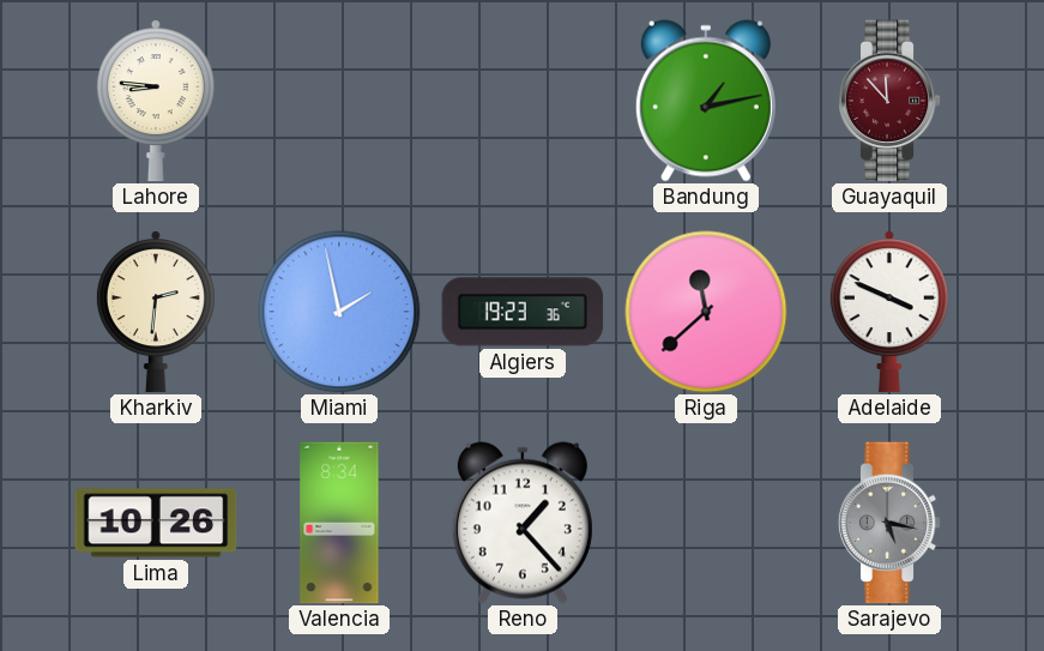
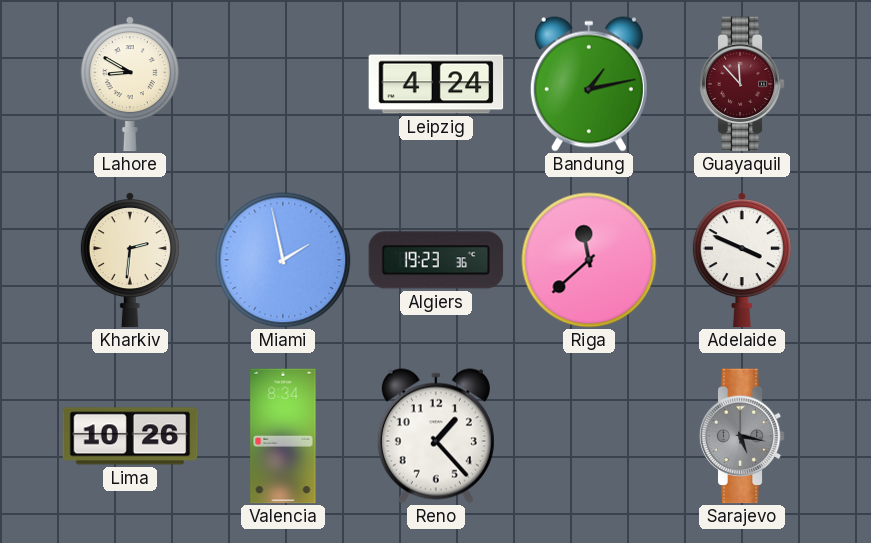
Lahore: 8:46 -> 8:50
Leipzig: none -> 4:24
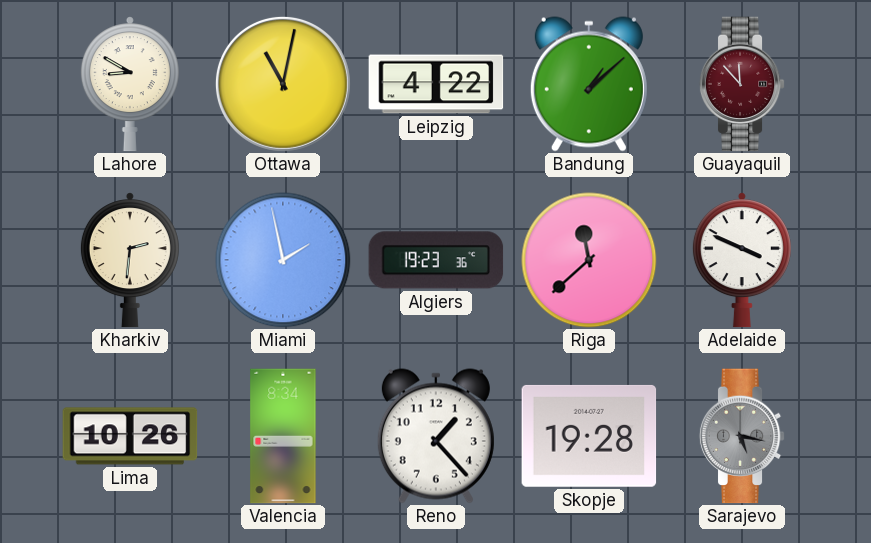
Ottawa: none -> 11:02
Leipzig: 4:24 -> 4:22
Bandung: 1:13 -> 1:08
Skopje: none -> 19:28
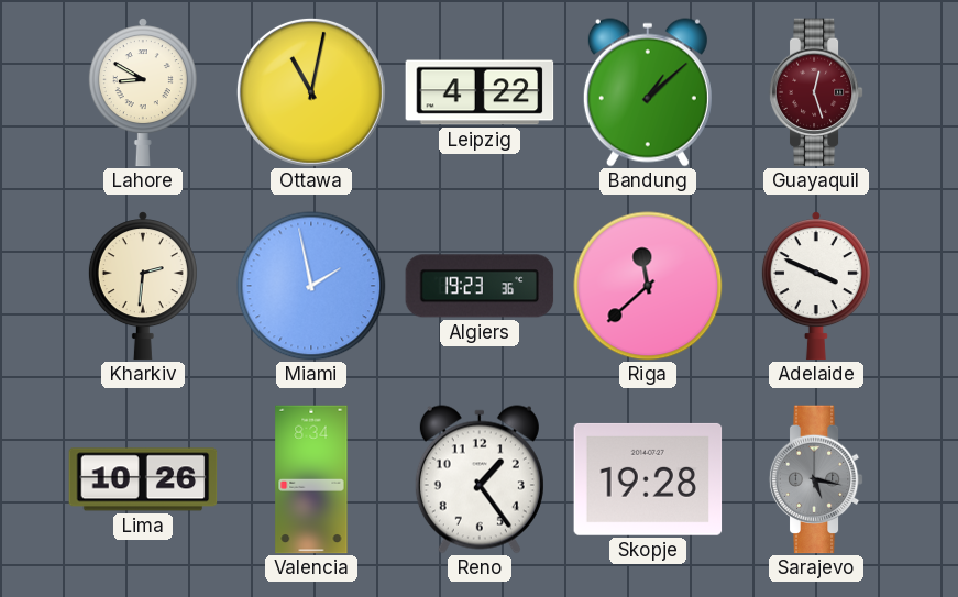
Guayaquil: 11:53 -> 12:27
Reno: 1:23 -> 1:24
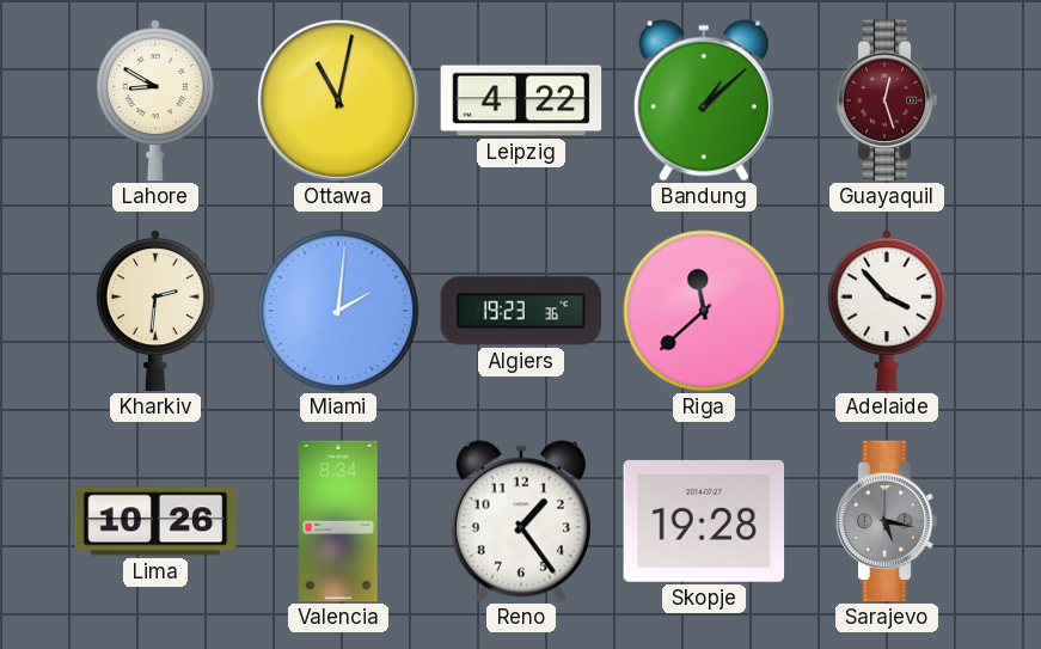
Miami: 1:58 -> 2:01
Adelaide: 3:49 -> 3:53
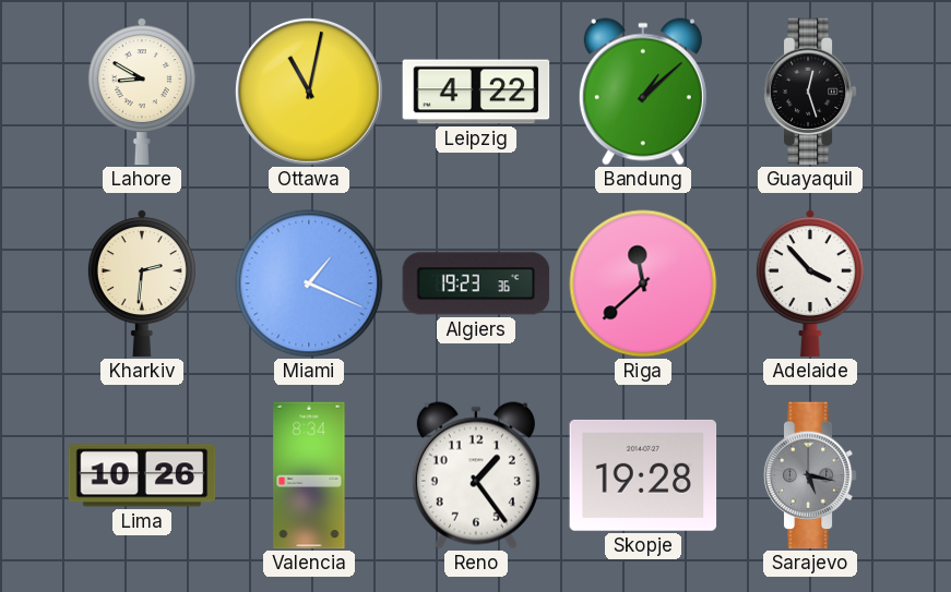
Guayaquil dial: burgundy -> black
Miami: 2:01 -> 1:19
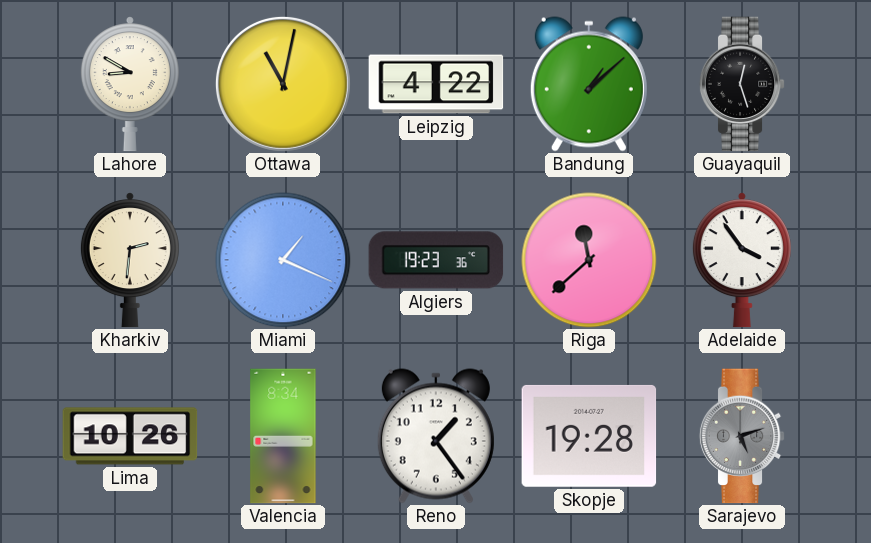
Adelaide: 3:53 -> 3:54
Sarajevo: 5:17 -> 5:12
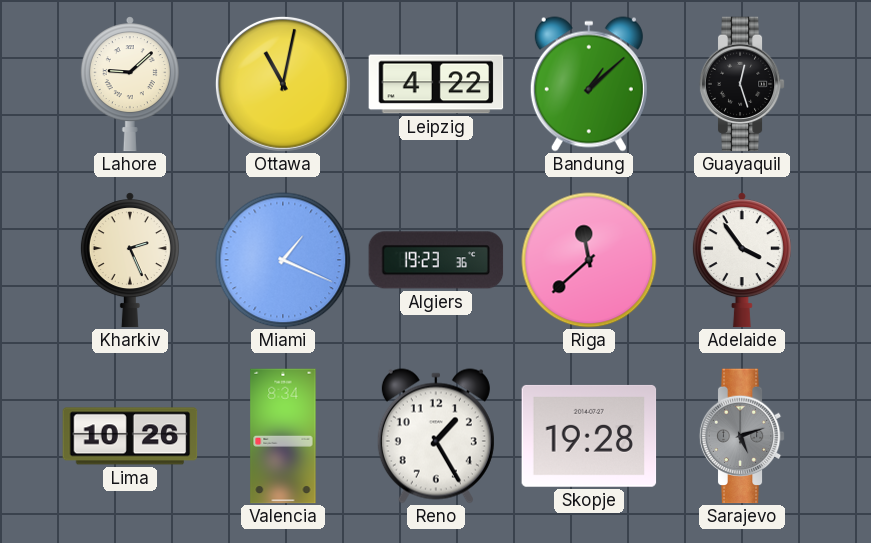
Lahore: 8:50 -> 9:08
Kharkiv: 2:31 -> 2:26
Reno: 1:24 -> 1:25
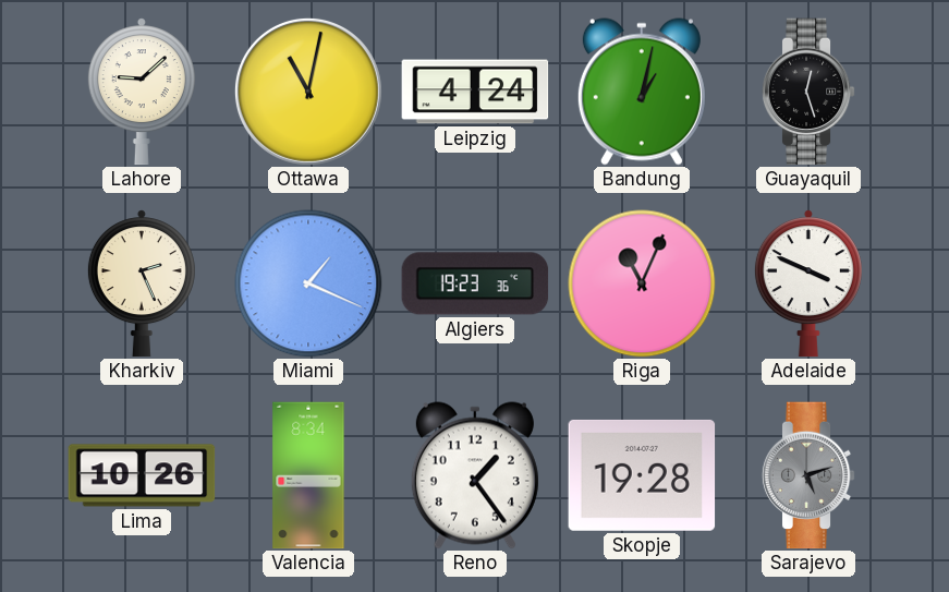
Leipzig: 4:22 -> 4:24
Bandung: 1:08 -> 1:02
Riga: 11:38 -> 11:04
Adelaide: 3:54 -> 3:49
Reno: 1:25 -> 1:24
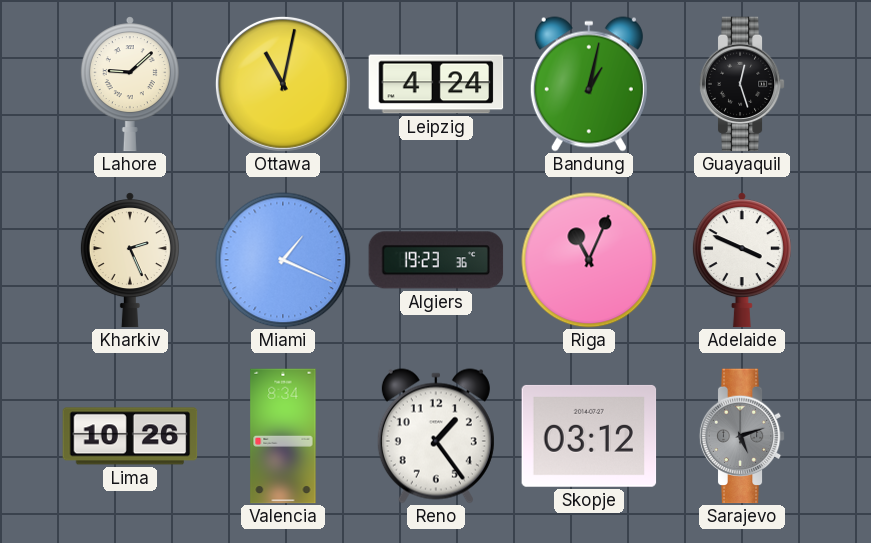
Skopje: 19:28 -> 03:12
